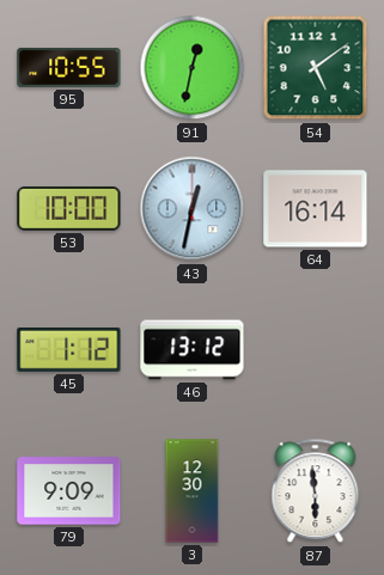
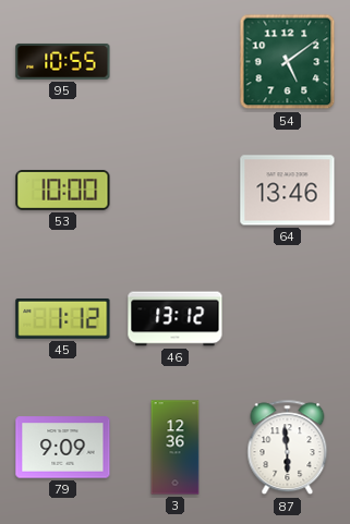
91: 12:32 -> none
43: 12:32 -> none
64: 16:14 -> 13:46
3: 12:30 -> 12:36
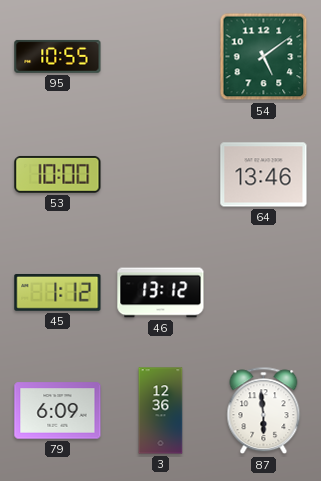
79: 9:09 -> 6:09
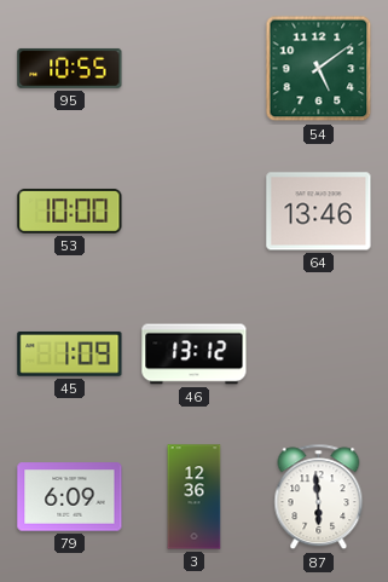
45: 1:12 -> 1:09
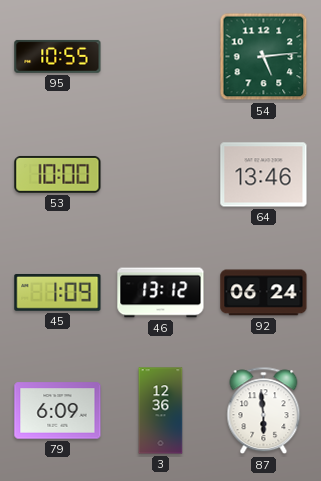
54: 5:09 -> 5:14
92: none -> 06:24
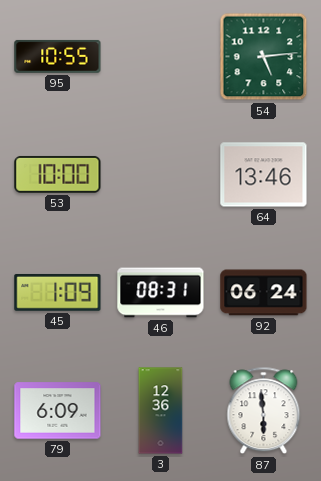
46: 13:12 -> 08:31
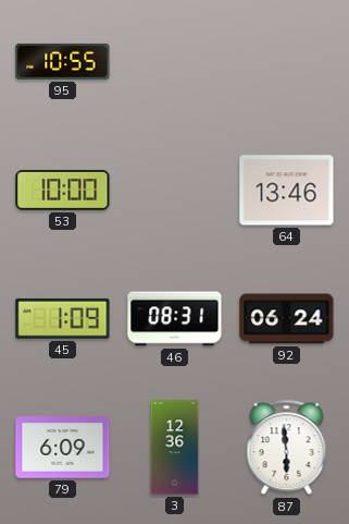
54: 5:14 -> none
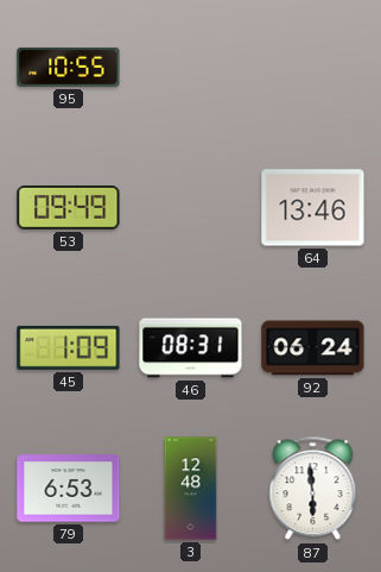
53: 10:00 -> 09:49
79: 6:09 -> 6:53
3: 12:36 -> 12:48
